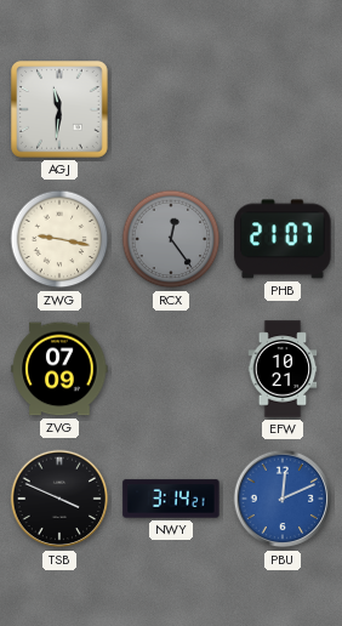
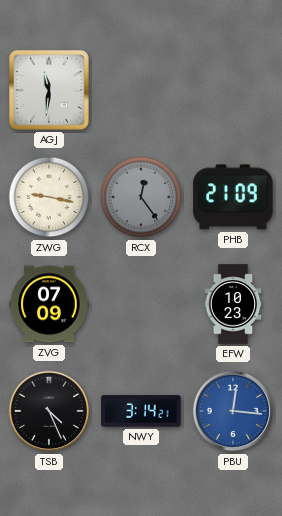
PHB: 21:07 -> 21:09
EFW: 10:21 -> 10:23
TSB: 3:49 -> 4:26
PBU: 12:11 -> 12:16
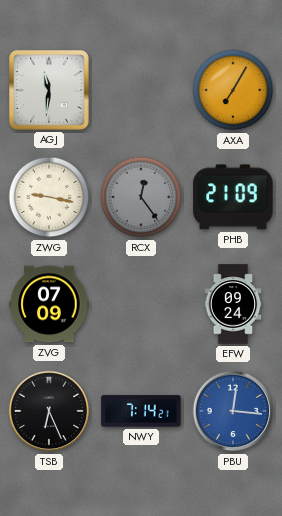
AXA: none -> 7:05
EFW: 10:23 -> 09:24
TSB: 4:26 -> 6:26
NWY: 3:14 -> 7:14
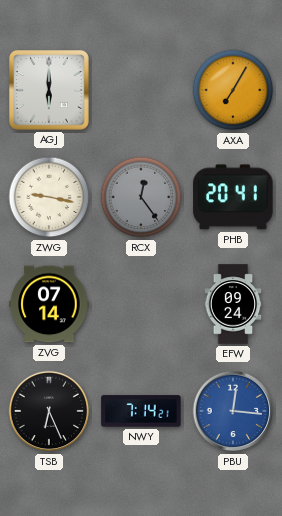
AGJ: 11:31 -> 6:00
PHB: 21:09 -> 20:41
ZVG: 07:09 -> 07:14
